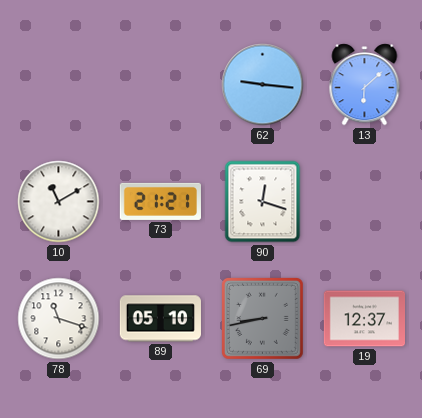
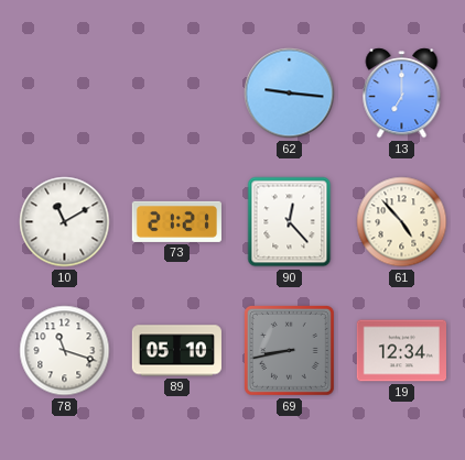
13: 6:08 -> 7:00
90: 12:18 -> 12:23
61: none -> 4:53
19: 12:37 -> 12:34
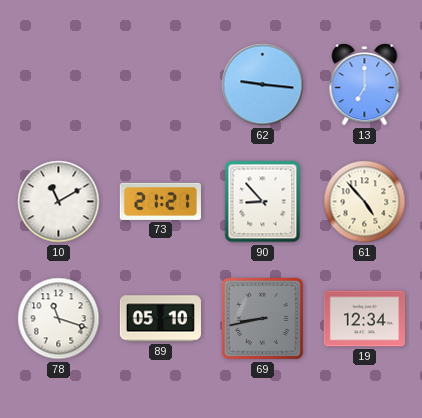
90: 12:23 -> 8:53
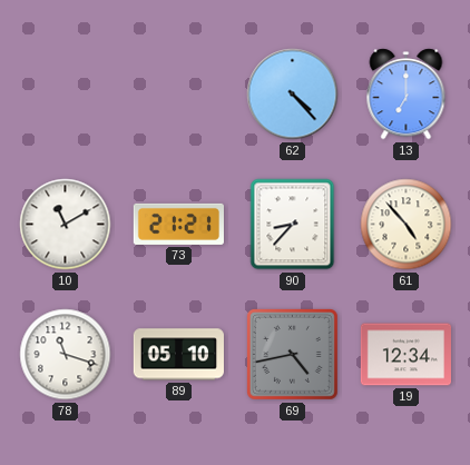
62: 9:16 -> 4:23
90: 8:53 -> 8:37
69: 8:43 -> 4:43
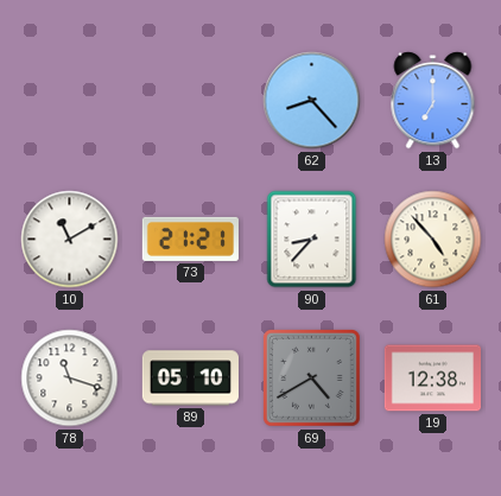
62: 4:23 -> 8:23
69: 4:43 -> 4:40
19: 12:34 -> 12:38
